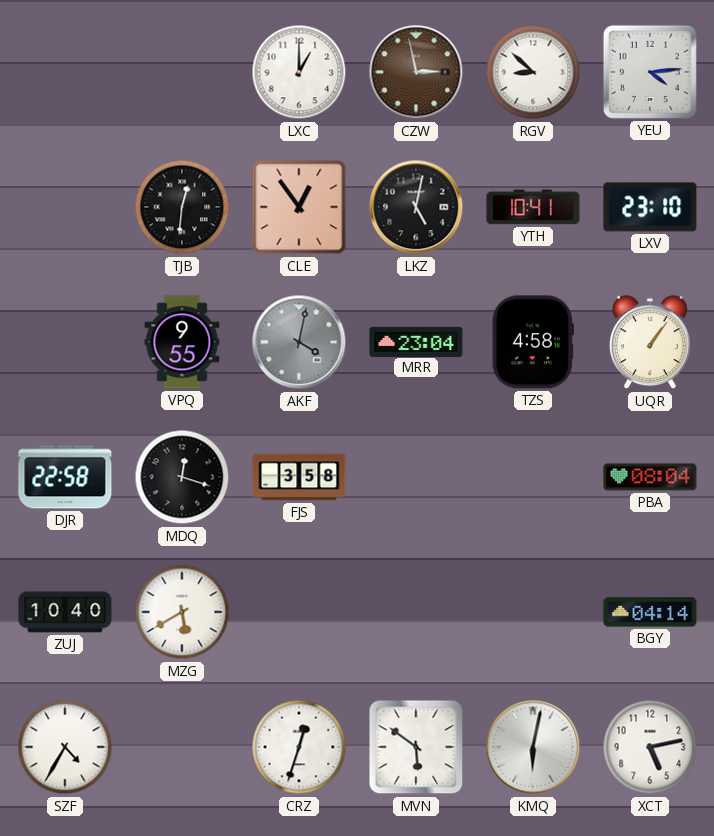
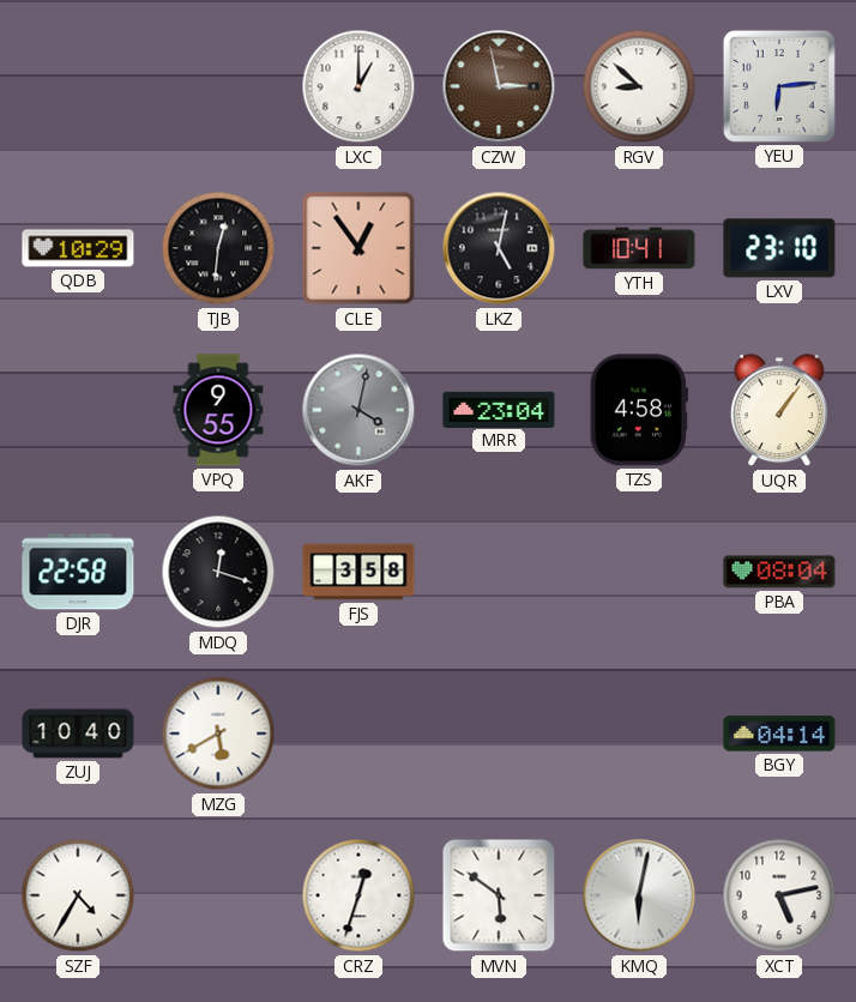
YEU: 4:14 -> 6:14
QDB: none -> 10:29
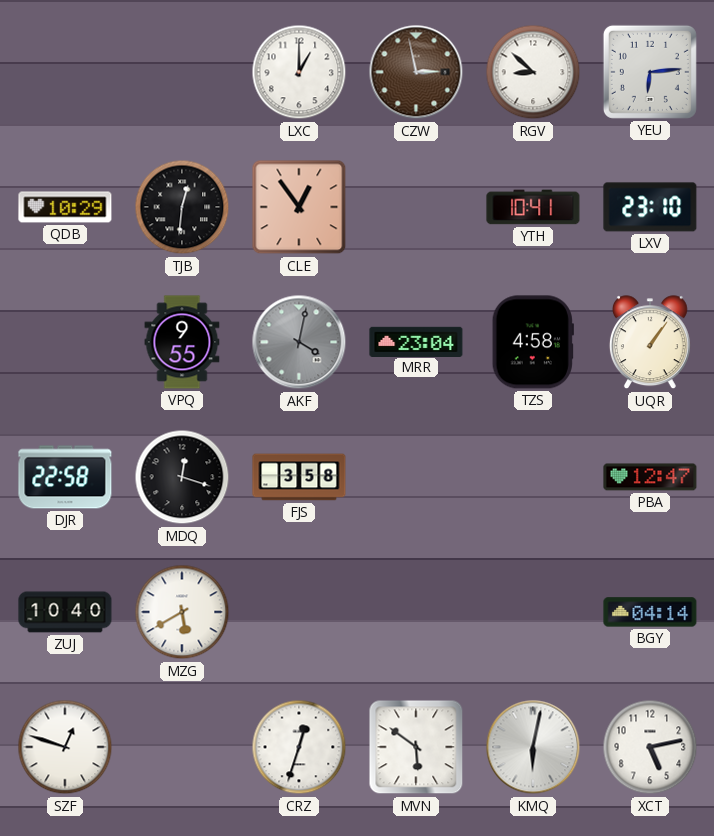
LKZ: 5:02 -> none
PBA: 08:04 -> 12:47
SZF: 4:35 -> 12:48
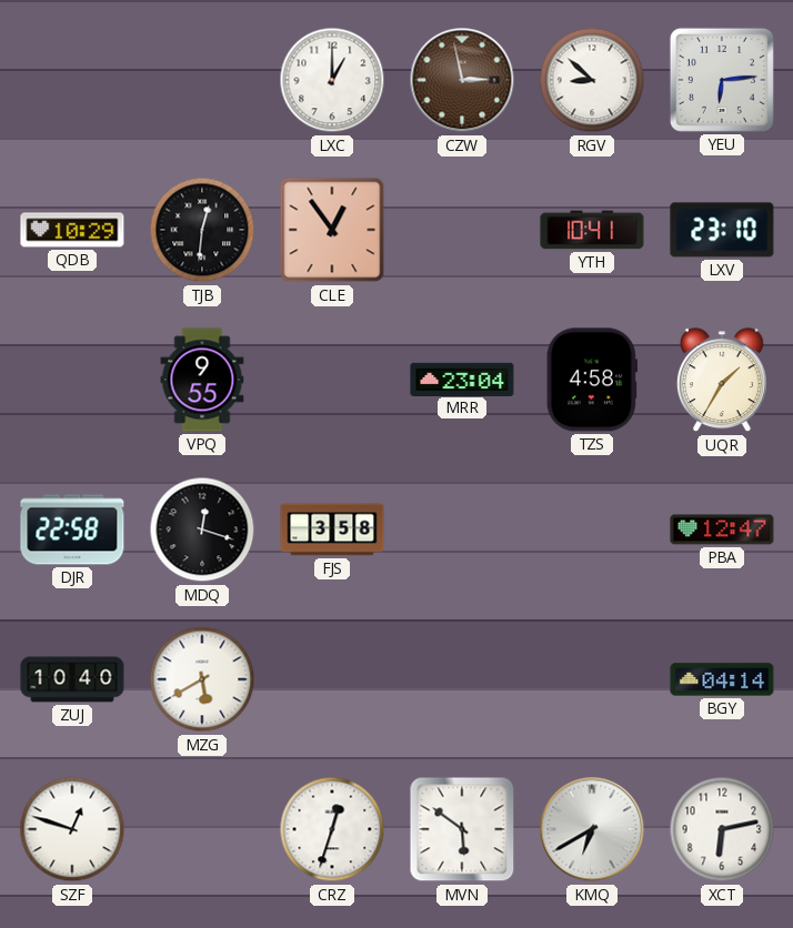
AKF: 4:02 -> none
UQR: 1:06 -> 1:35
KMQ: 6:02 -> 6:40
XCT: 5:13 -> 6:13
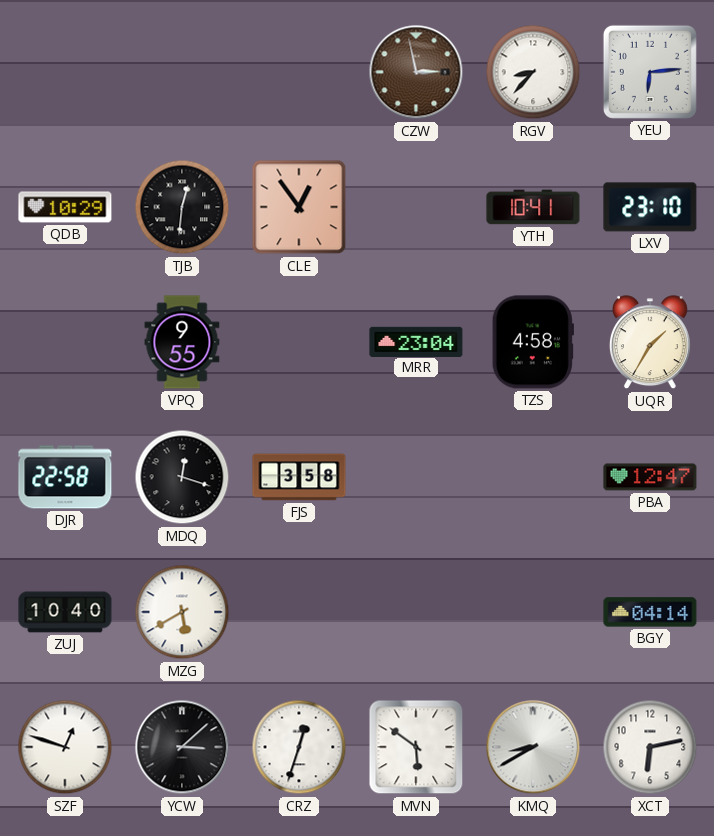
LXC: 1:00 -> none
RGV: 8:52 -> 8:37
YCW: none -> 3:08
KMQ: 6:40 -> 8:40
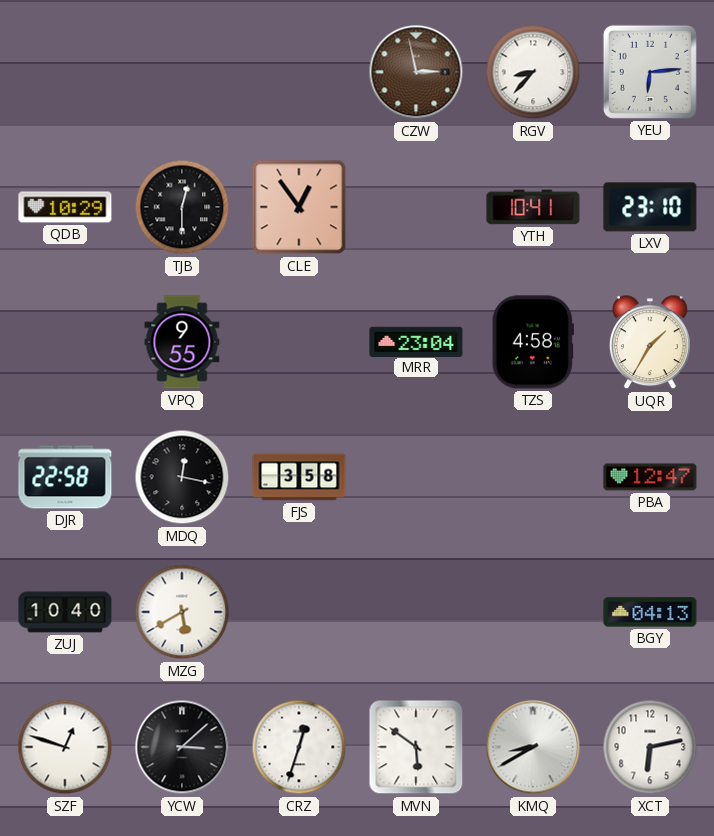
TJB: 12:31 -> 12:30
MDQ: 12:18 -> 12:17
BGY: 04:14 -> 04:13
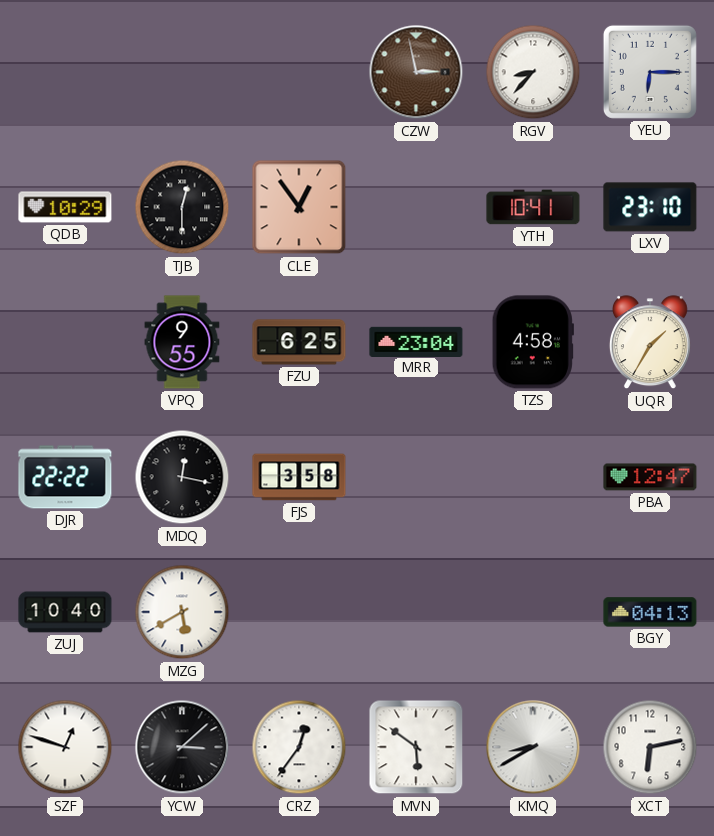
YEU: 6:14 -> 6:15
FZU: none -> 6:25
DJR: 22:58 -> 22:22
CRZ: 12:33 -> 12:36
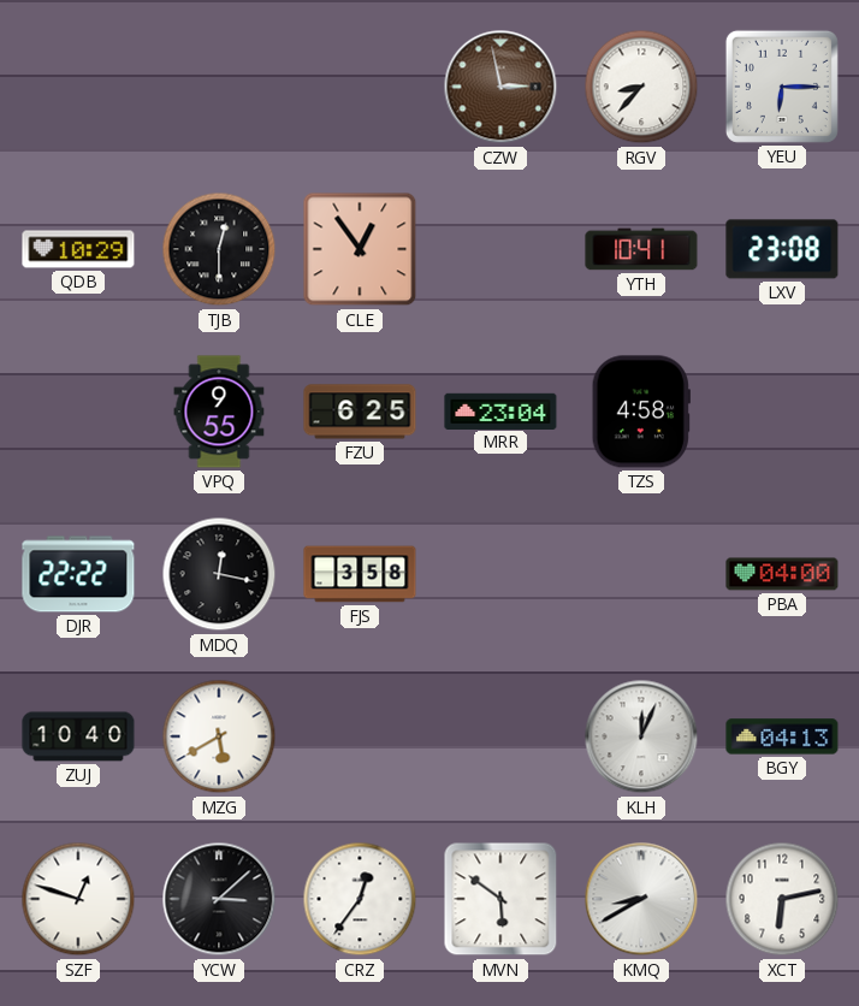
LXV: 23:10 -> 23:08
UQR: 1:35 -> none
PBA: 12:47 -> 04:00
KLH: none -> 12:04
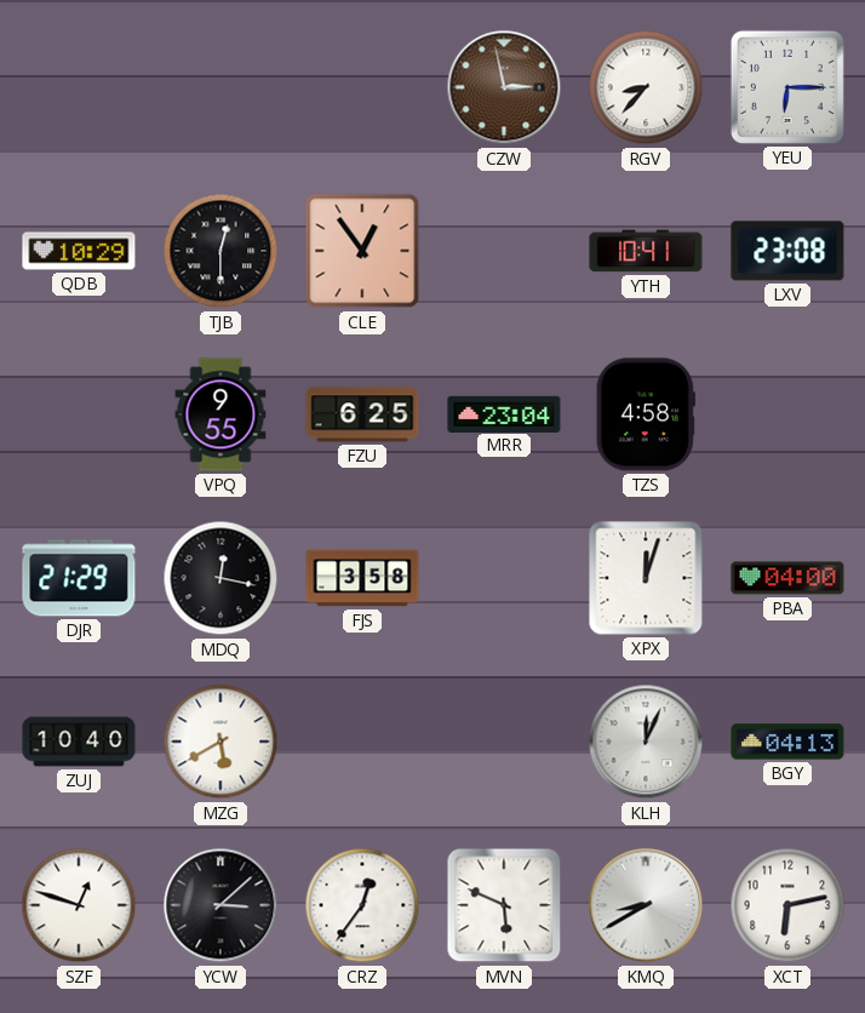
DJR: 22:22 -> 21:29
XPX: none -> 12:03
MVN: 5:51 -> 5:49
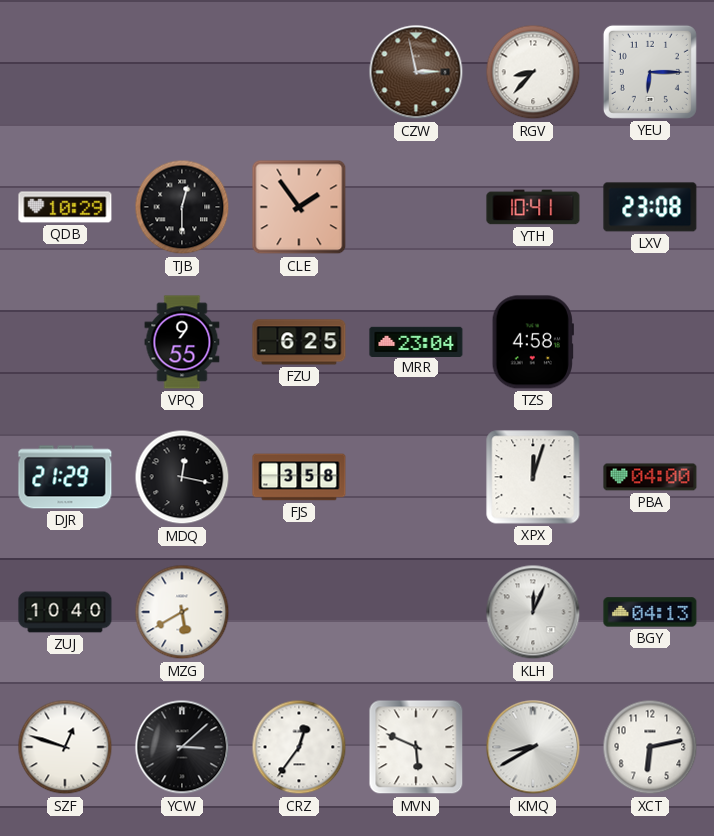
CLE: 12:54 -> 1:54
